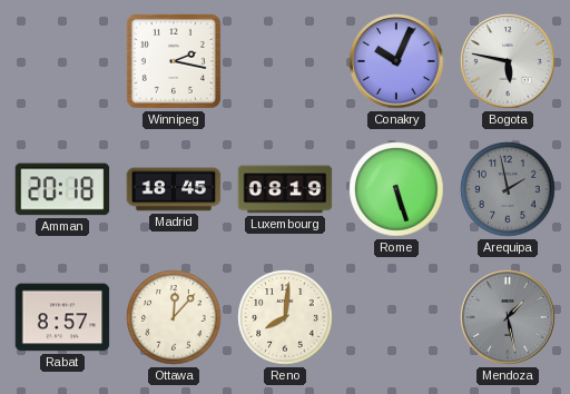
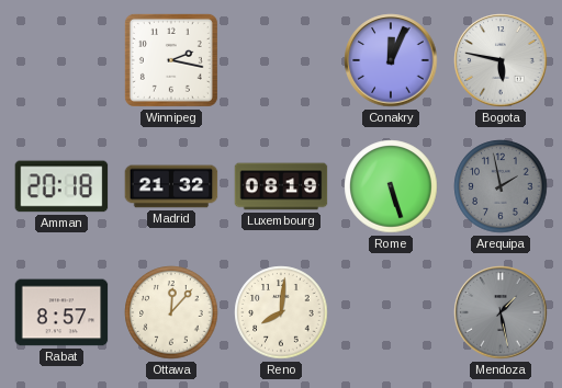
Conakry: 10:04 -> 12:04
Madrid: 18:45 -> 21:32
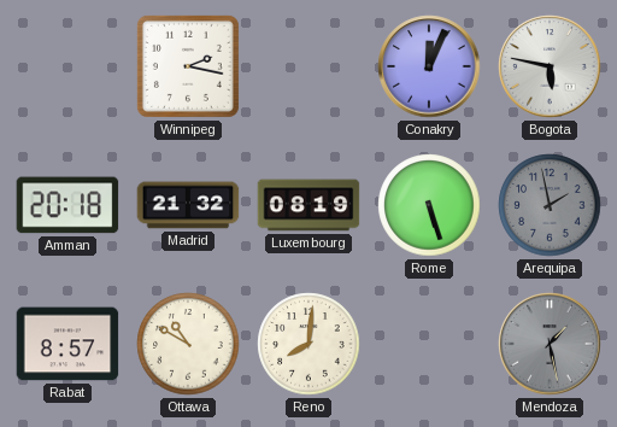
Ottawa: 12:07 -> 10:50
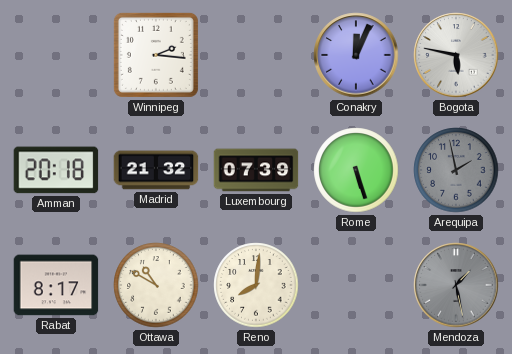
Winnipeg: 2:17 -> 2:16
Luxembourg: 08:19 -> 07:39
Rabat: 8:57 -> 8:17
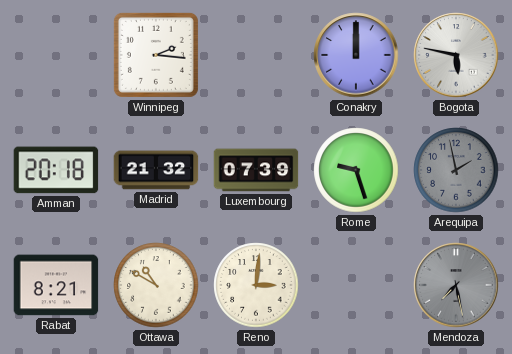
Conakry: 12:04 -> 12:00
Rome: 5:27 -> 9:27
Rabat: 8:17 -> 8:21
Reno: 8:01 -> 3:01
Mendoza: 1:28 -> 7:28
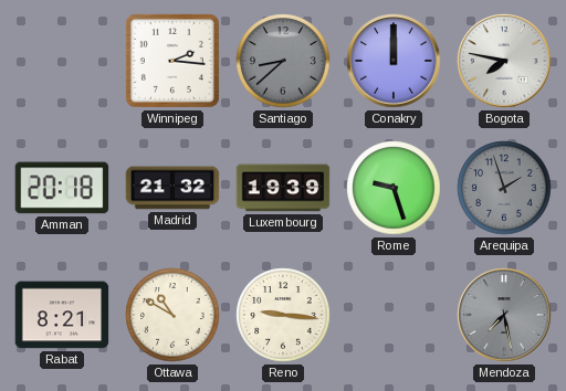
Santiago: none -> 8:38
Bogota: 5:47 -> 7:47
Luxembourg: 07:39 -> 19:39
Arequipa: 1:58 -> 1:57
Reno: 3:01 -> 9:16
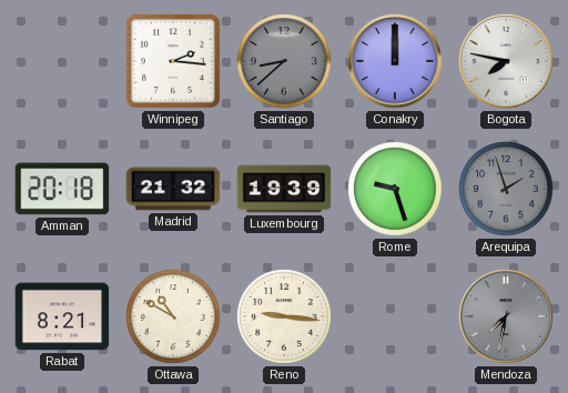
Mendoza: 7:28 -> 7:32
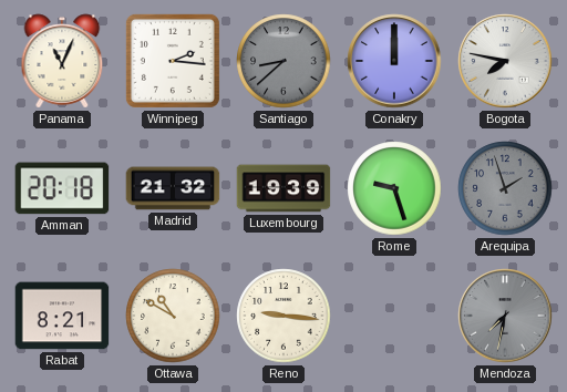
Panama: none -> 11:04
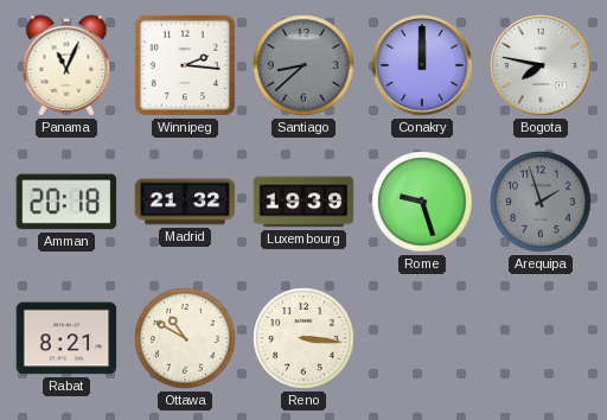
Reno: 9:16 -> 3:16
Mendoza: 7:32 -> none
